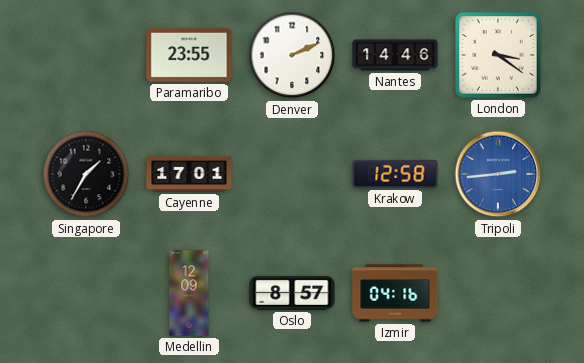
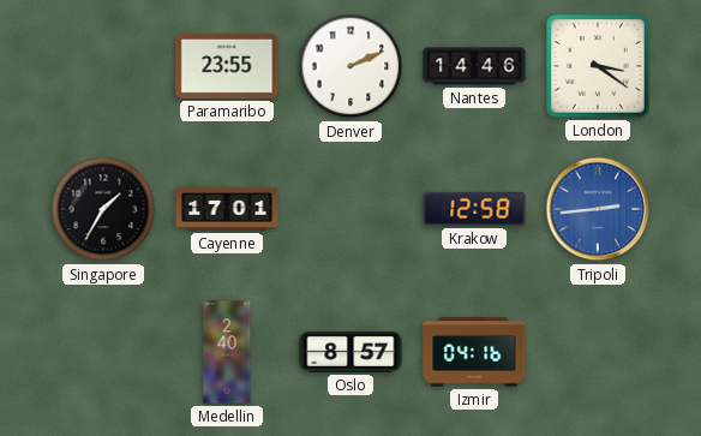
Medellin: 12:09 -> 2:40
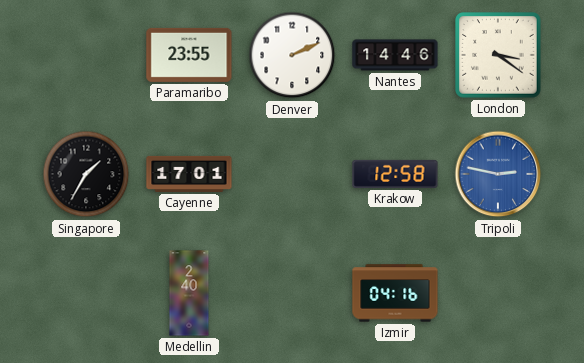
Tripoli: 2:44 -> 2:47
Oslo: 8:57 -> none
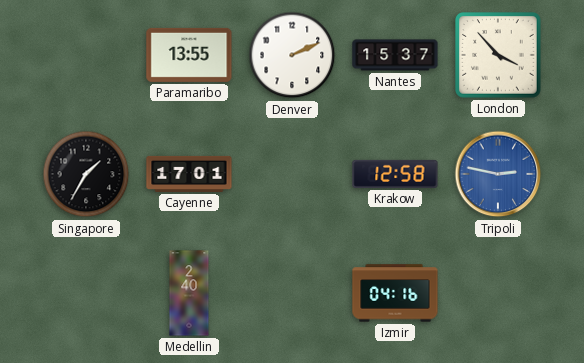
Paramaribo: 23:55 -> 13:55
Nantes: 14:46 -> 15:37
London: 3:21 -> 3:53
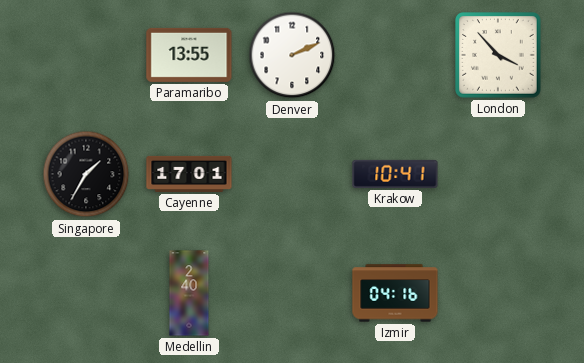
Nantes: 15:37 -> none
Krakow: 12:58 -> 10:41
Tripoli: 2:47 -> none
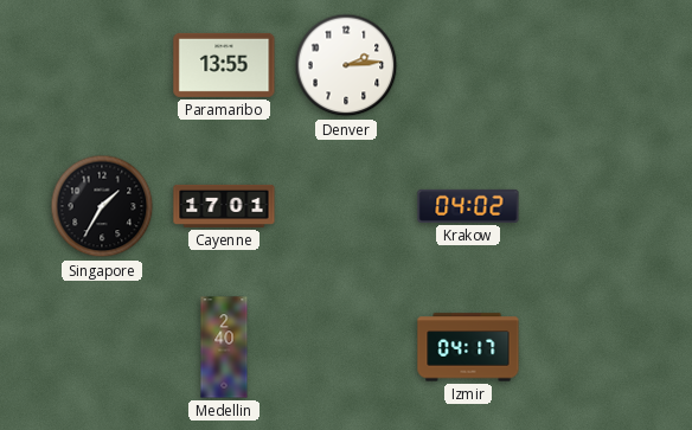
Denver: 2:11 -> 2:14
London: 3:53 -> none
Krakow: 10:41 -> 04:02
Izmir: 04:16 -> 04:17
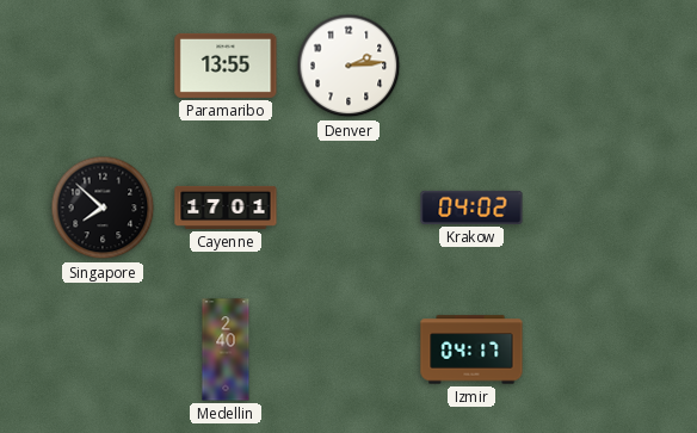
Singapore: 1:35 -> 7:52
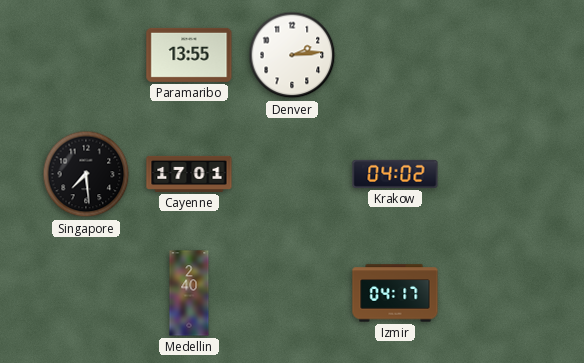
Singapore: 7:52 -> 7:29
